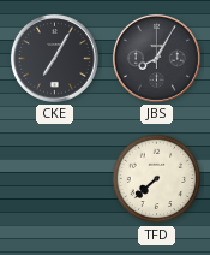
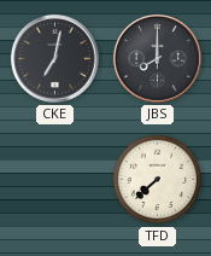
CKE: 7:05 -> 7:02
JBS: 8:05 -> 8:00
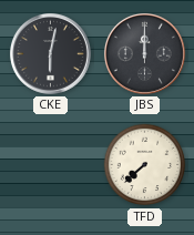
CKE: 7:02 -> 6:02
JBS: 8:00 -> 12:00
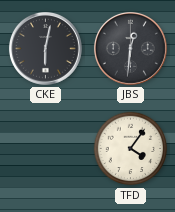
JBS: 12:00 -> 12:31
TFD: 7:38 -> 4:06
